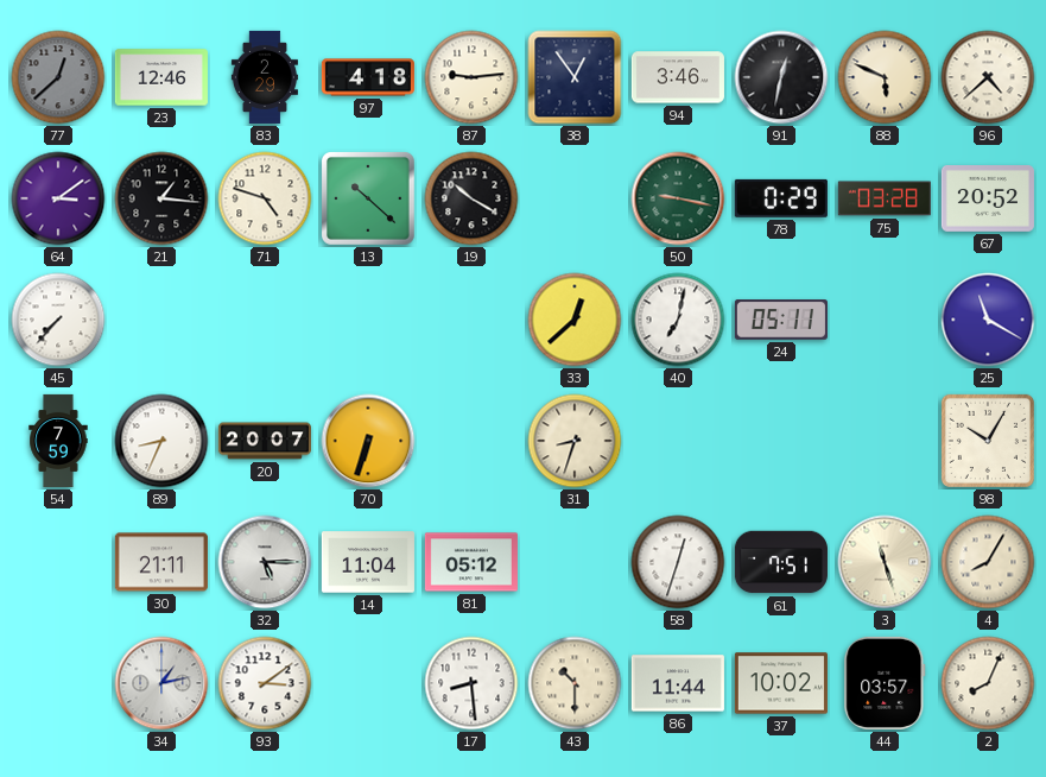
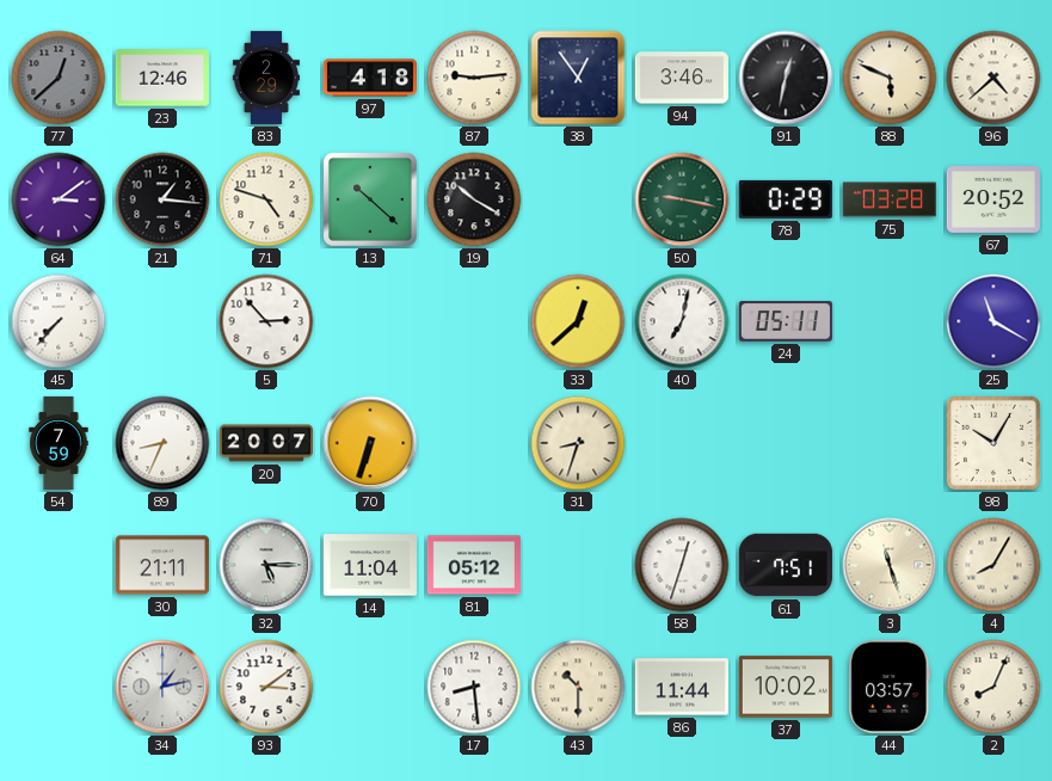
5: none -> 2:53
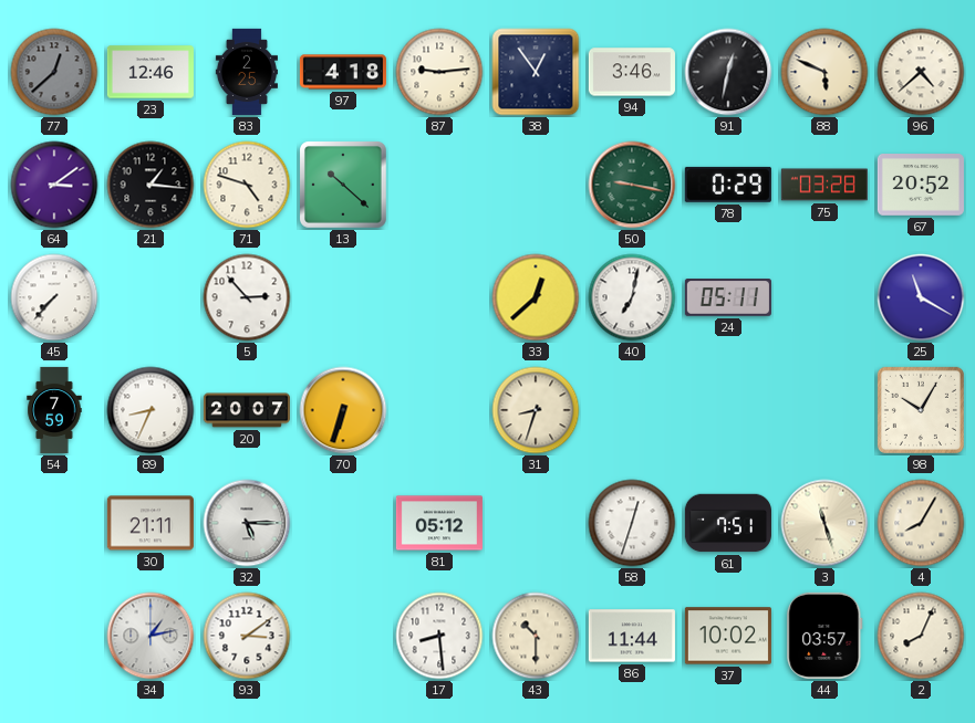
83: 2:29 -> 2:25
19: 10:20 -> none
14: 11:04 -> none
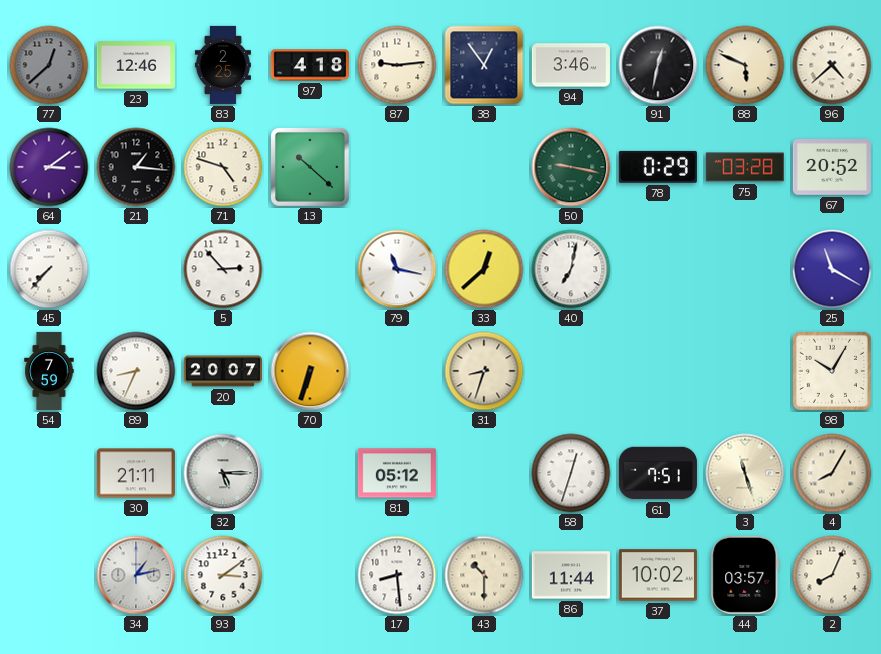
79: none -> 11:17
24: 05:11 -> none
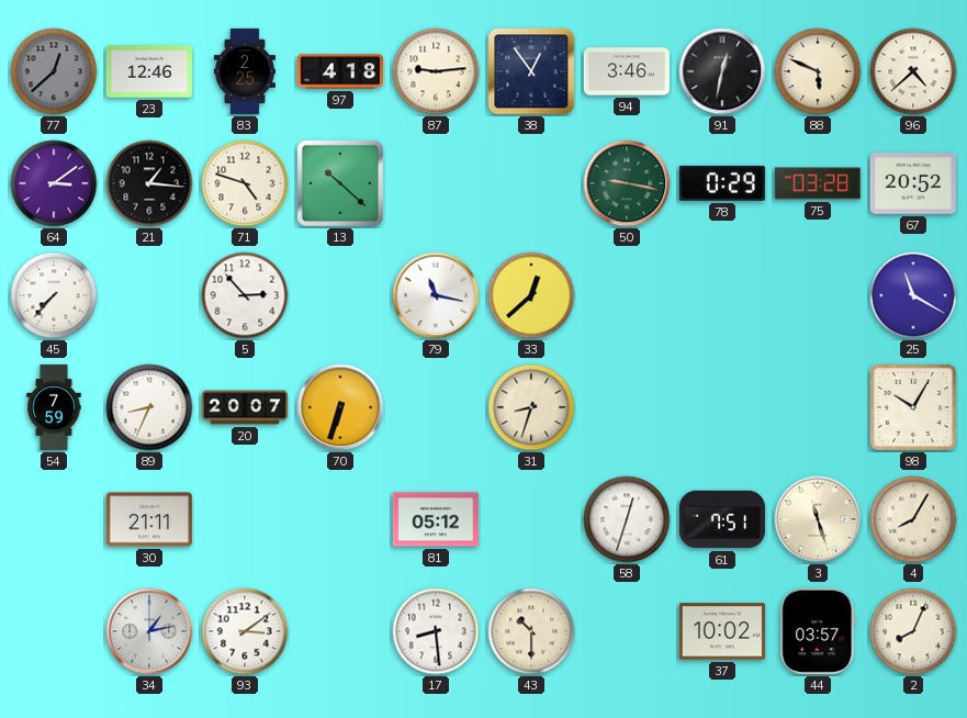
40: 7:02 -> none
32: 5:15 -> none
86: 11:44 -> none
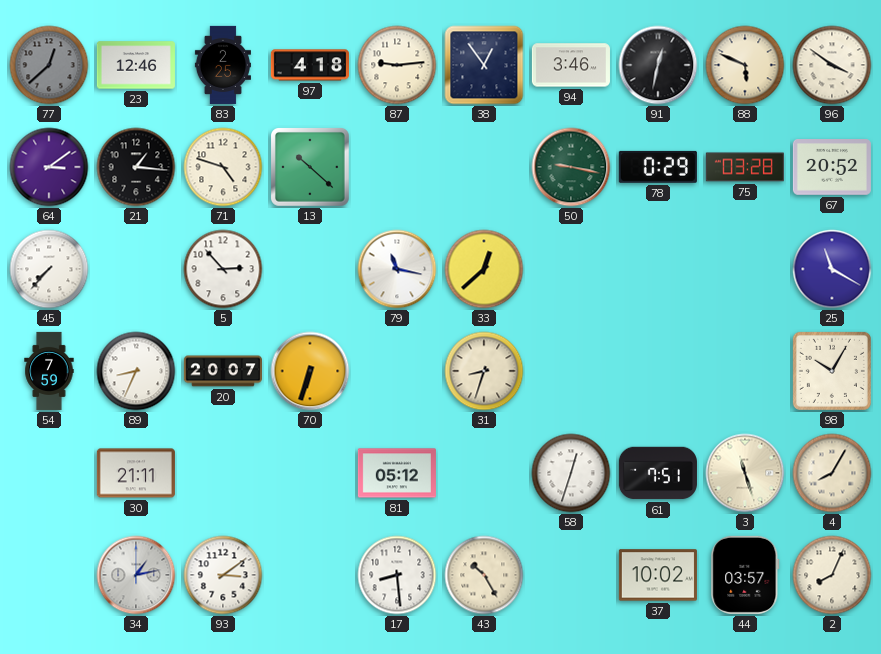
96: 4:38 -> 3:51
43: 10:30 -> 10:25
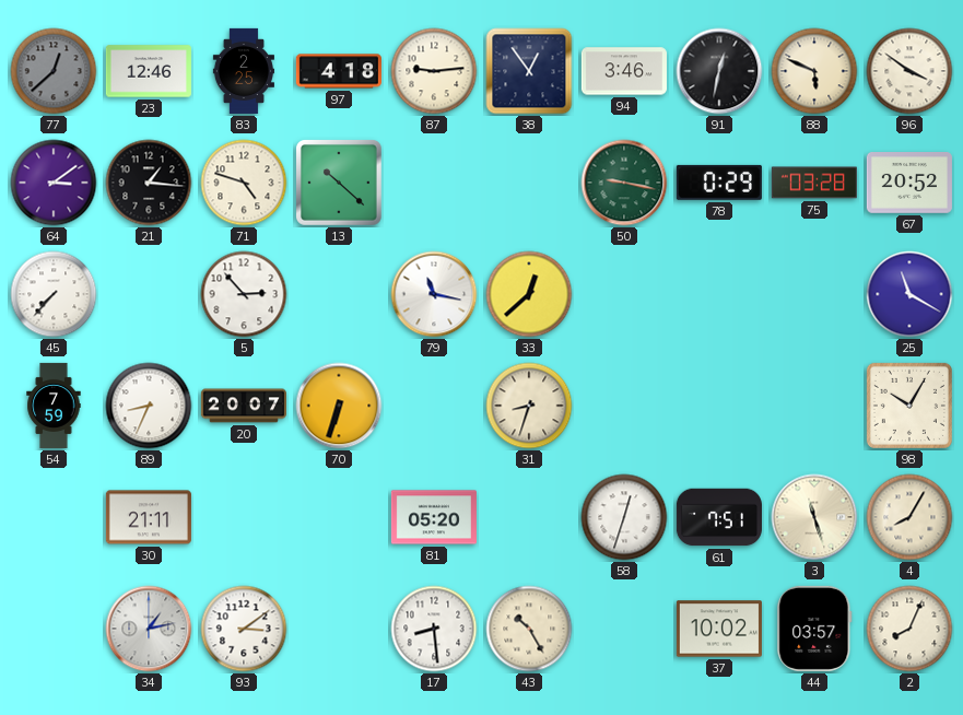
81: 05:12 -> 05:20
